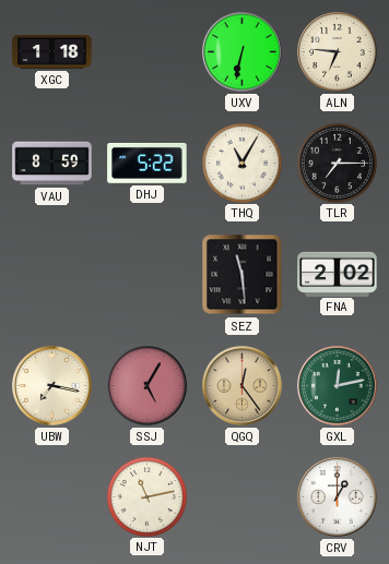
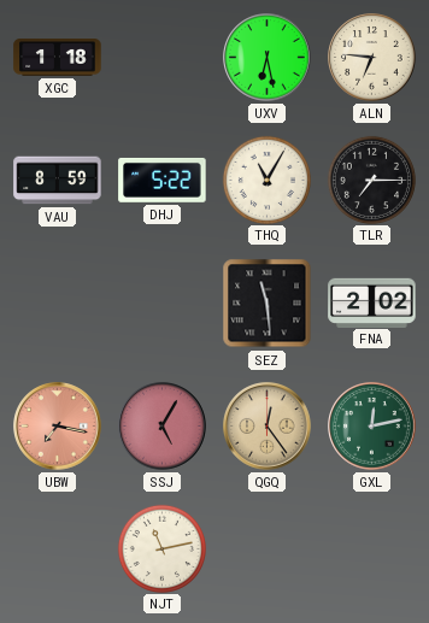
UXV: 6:32 -> 6:28
UBW dial: cream -> salmon
CRV: 1:00 -> none
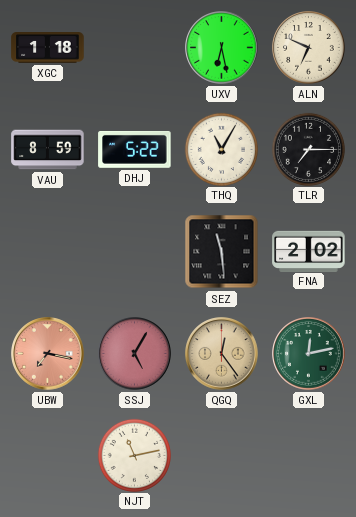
ALN: 6:46 -> 6:49
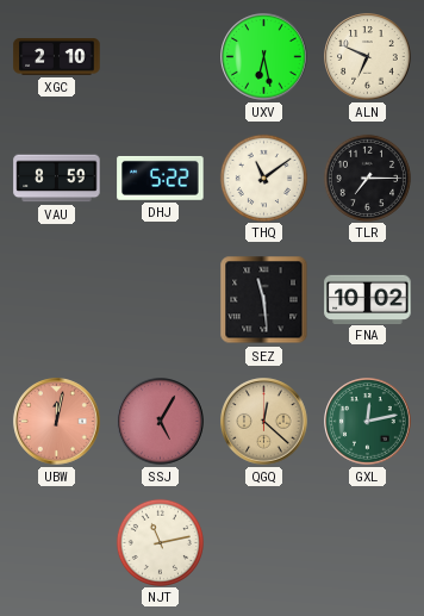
XGC: 1:18 -> 2:10
THQ: 11:05 -> 11:09
FNA: 2:02 -> 10:02
UBW: 7:17 -> 12:02
QGQ: 12:24 -> 12:22
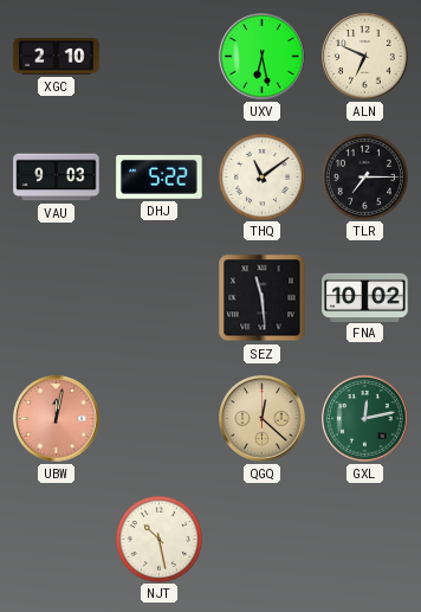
VAU: 8:59 -> 9:03
SSJ: 5:05 -> none
NJT: 11:13 -> 10:28
